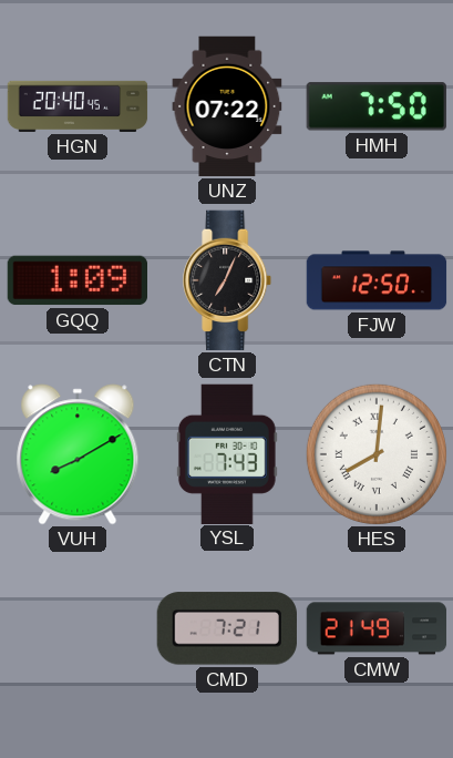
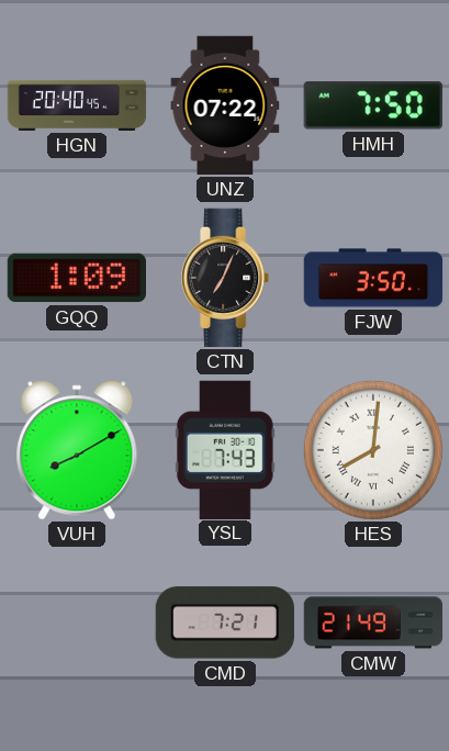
FJW: 12:50 -> 3:50
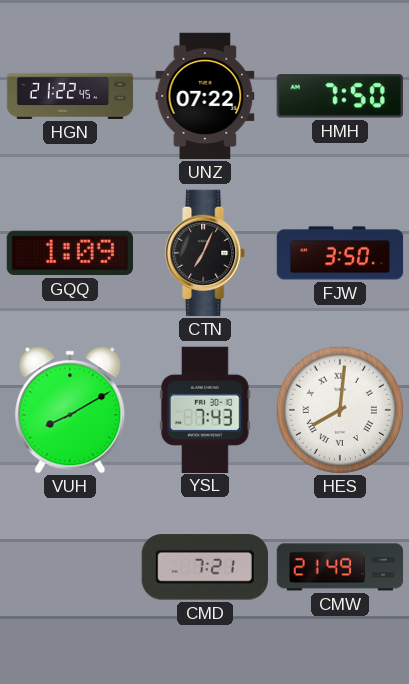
HGN: 20:40 -> 21:22
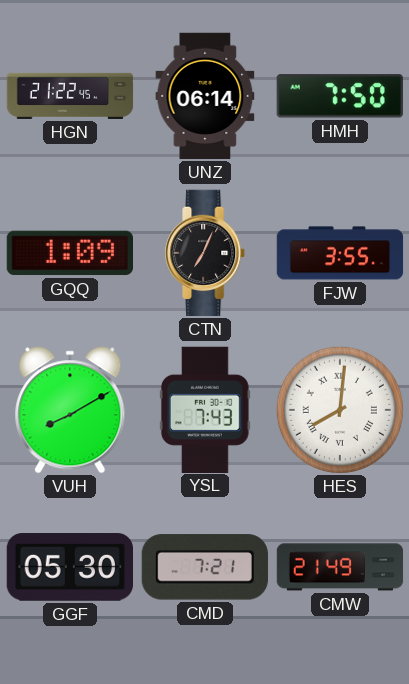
UNZ: 07:22 -> 06:14
FJW: 3:50 -> 3:55
GGF: none -> 05:30
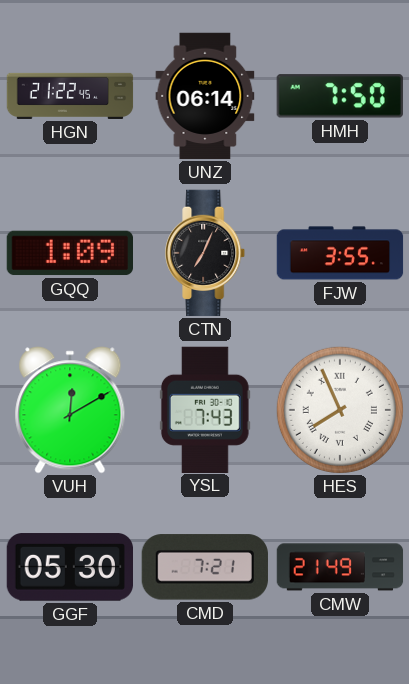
VUH: 8:10 -> 12:10
HES: 8:01 -> 7:56
